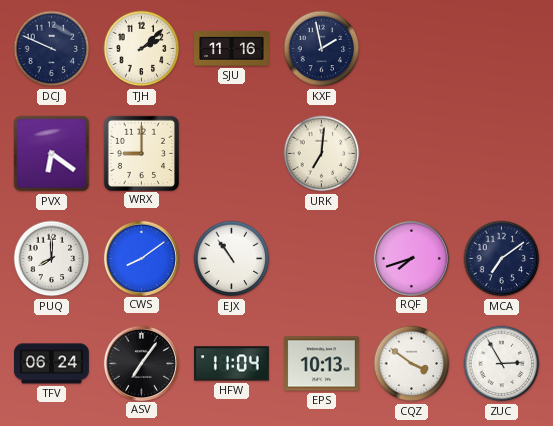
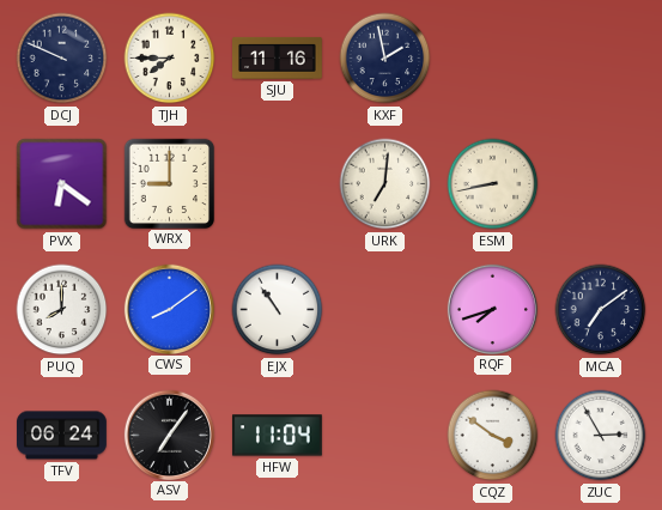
TJH: 2:08 -> 7:45
ESM: none -> 8:43
EPS: 10:13 -> none
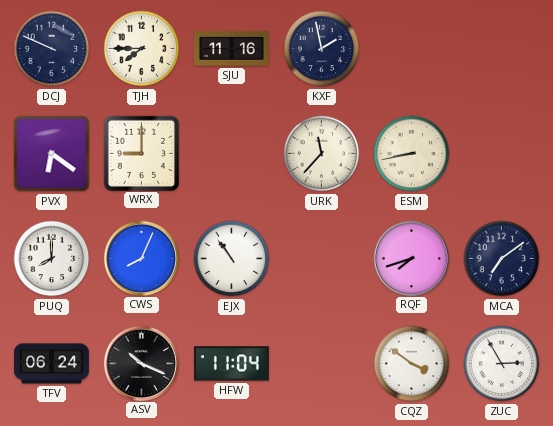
URK: 7:01 -> 11:37
CWS: 8:09 -> 8:04
ASV: 7:06 -> 10:19
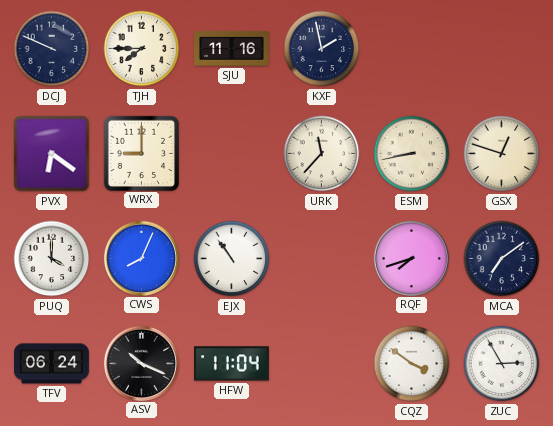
GSX: none -> 12:48
PUQ: 8:00 -> 4:00
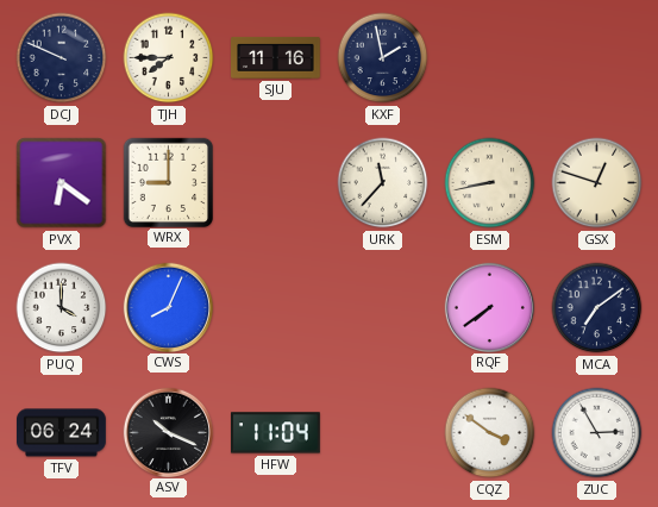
EJX: 10:54 -> none
RQF: 7:42 -> 7:39
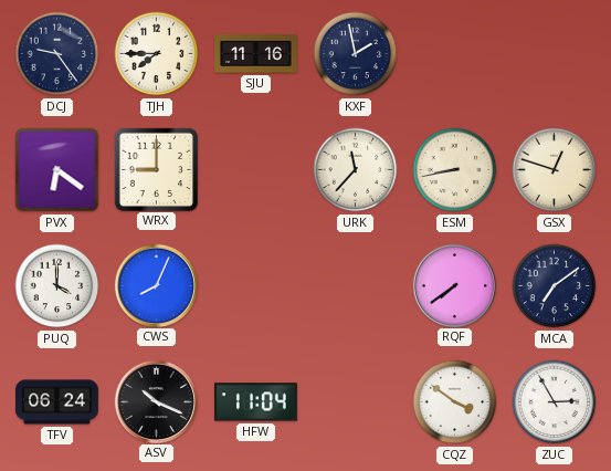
DCJ: 9:49 -> 9:24
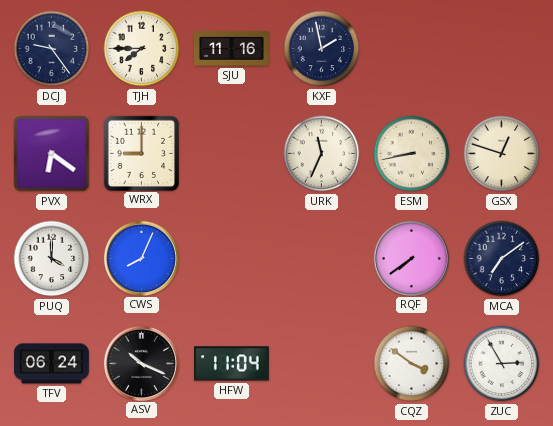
URK: 11:37 -> 11:34
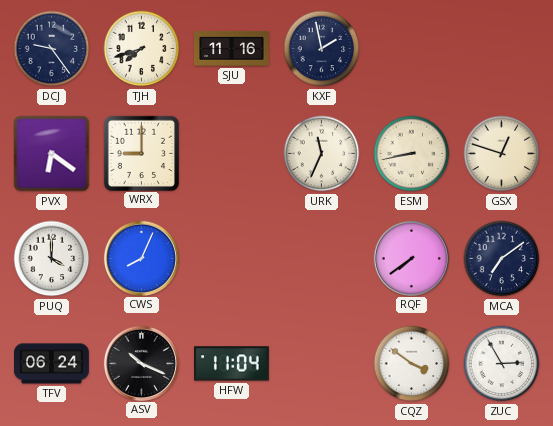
TJH: 7:45 -> 7:42
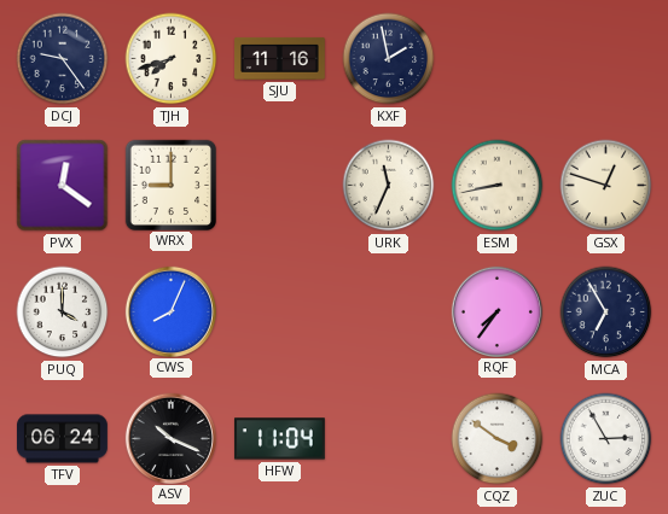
PVX: 6:21 -> 12:21
RQF: 7:39 -> 7:36
MCA: 7:09 -> 6:55
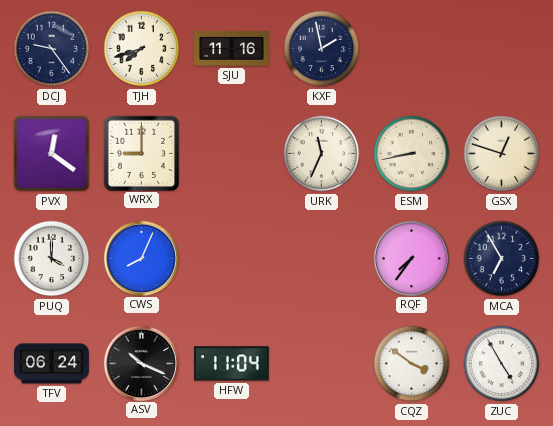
ZUC: 2:55 -> 4:55
